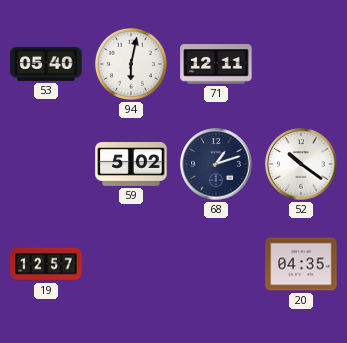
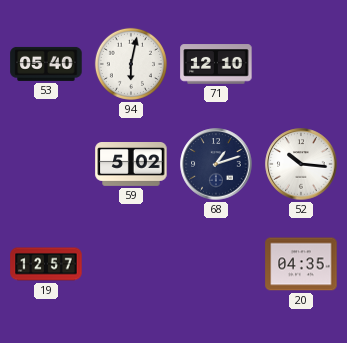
71: 12:11 -> 12:10
52: 10:21 -> 10:16
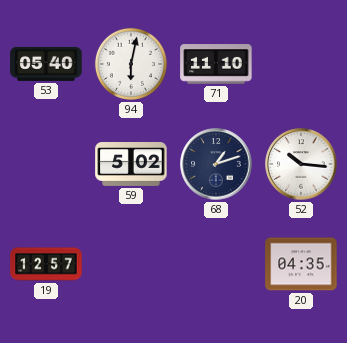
71: 12:10 -> 11:10
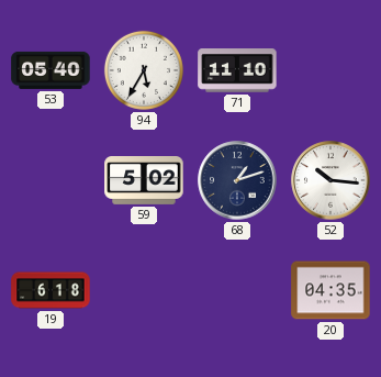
94: 6:02 -> 5:35
19: 12:57 -> 6:18
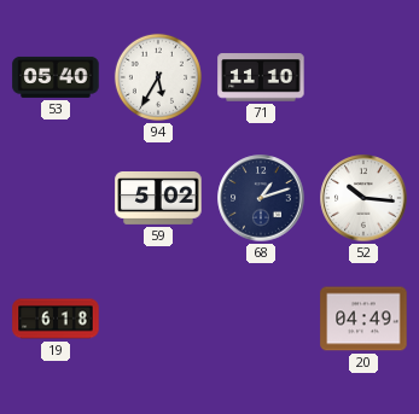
20: 04:35 -> 04:49
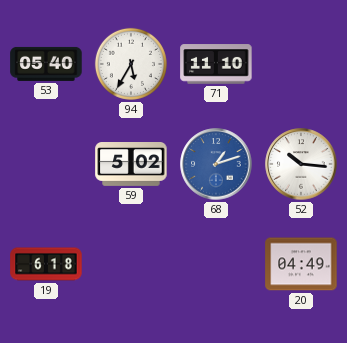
68 dial: navy -> blue
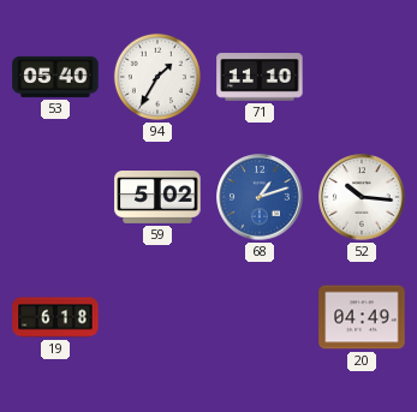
94: 5:35 -> 1:35
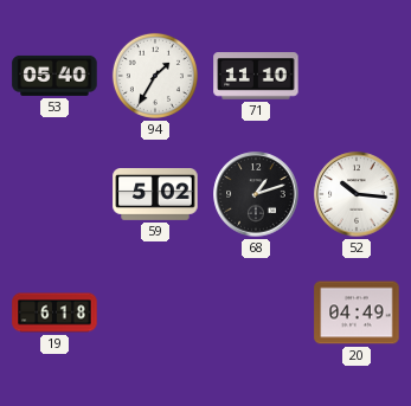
68 dial: blue -> black
